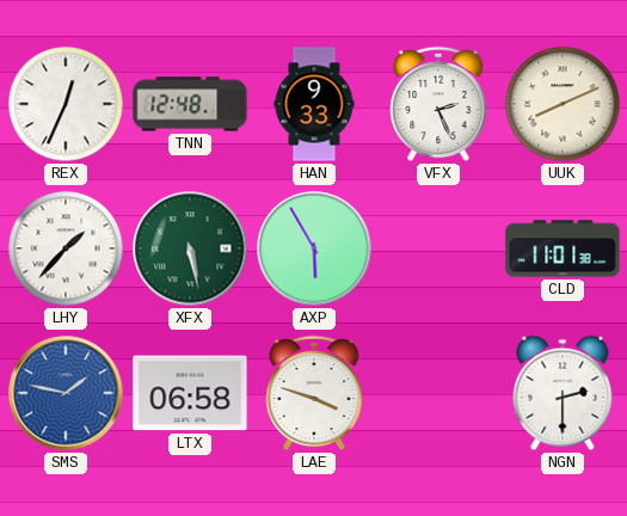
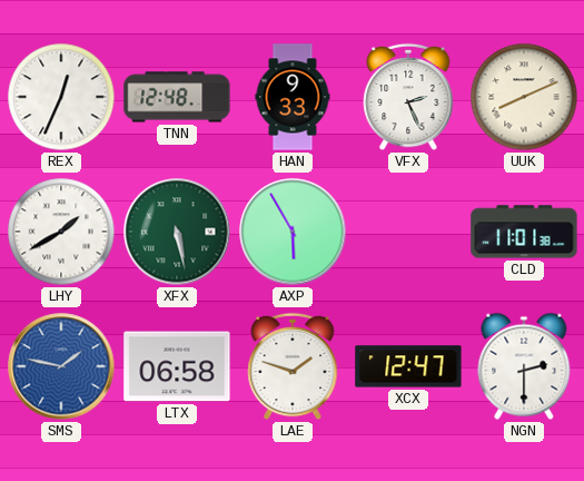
LHY: 1:37 -> 1:40
LAE: 3:48 -> 1:48
XCX: none -> 12:47
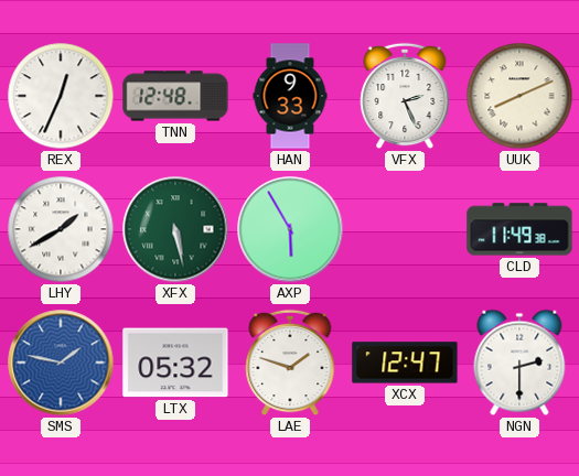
CLD: 11:01 -> 11:49
LTX: 06:58 -> 05:32
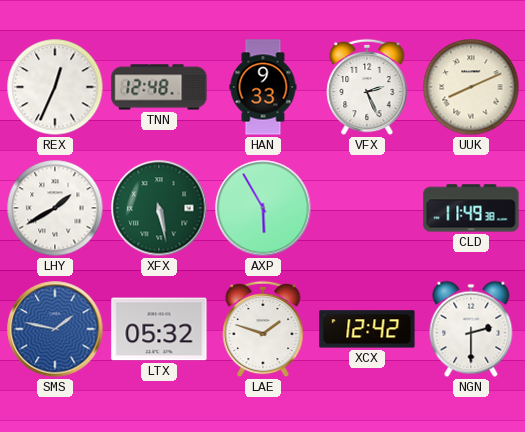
XCX: 12:47 -> 12:42
